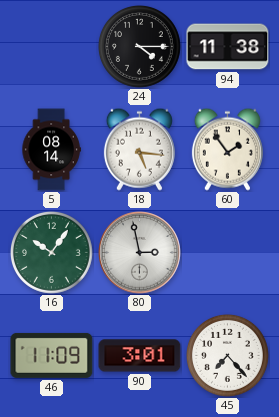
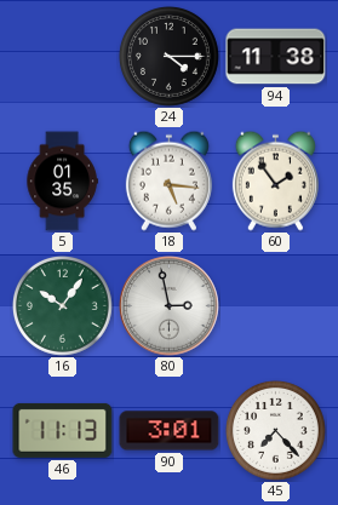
5: 08:14 -> 01:35
46: 11:09 -> 11:13
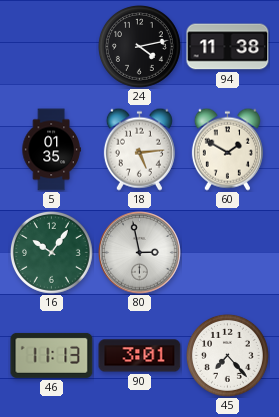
24: 4:15 -> 4:13
18: 5:16 -> 5:14
60: 1:54 -> 1:50
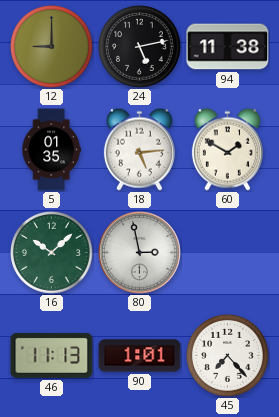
12: none -> 9:00
24: 4:13 -> 5:13
16: 10:06 -> 10:08
90: 3:01 -> 1:01
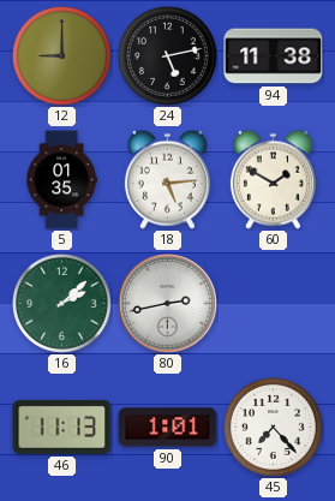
16: 10:08 -> 2:08
80: 2:58 -> 2:43
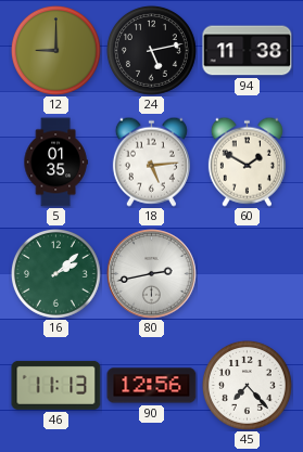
90: 1:01 -> 12:56
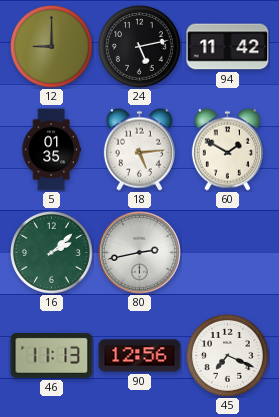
94: 11:38 -> 11:42
45: 7:23 -> 7:19
